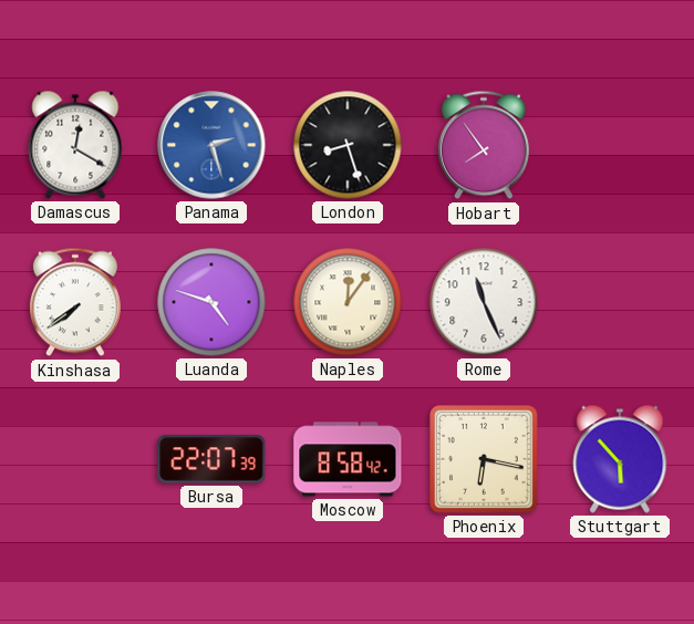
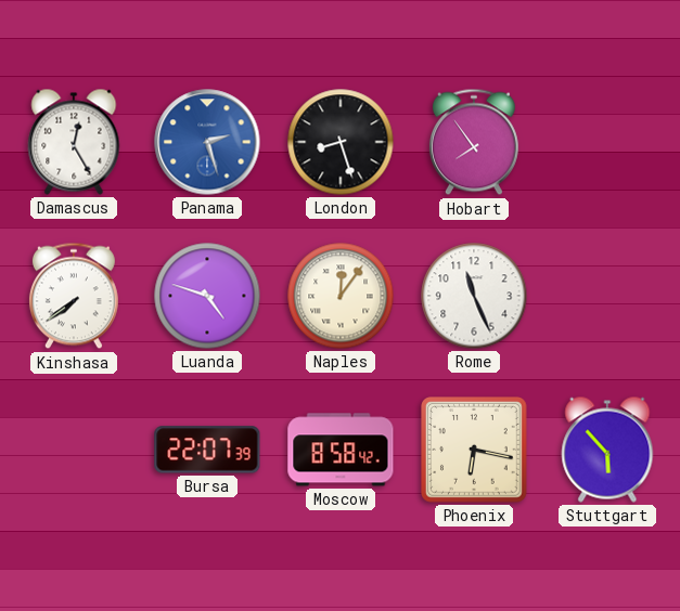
Damascus: 12:20 -> 12:25
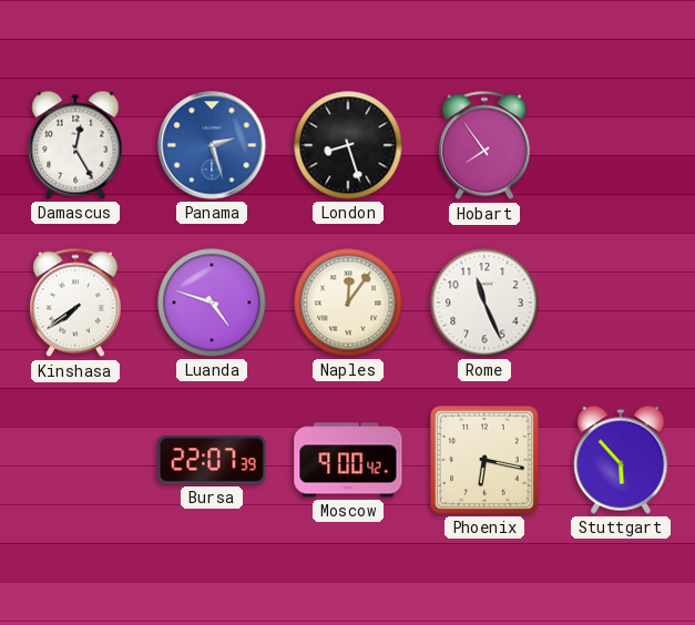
Moscow: 8:58 -> 9:00
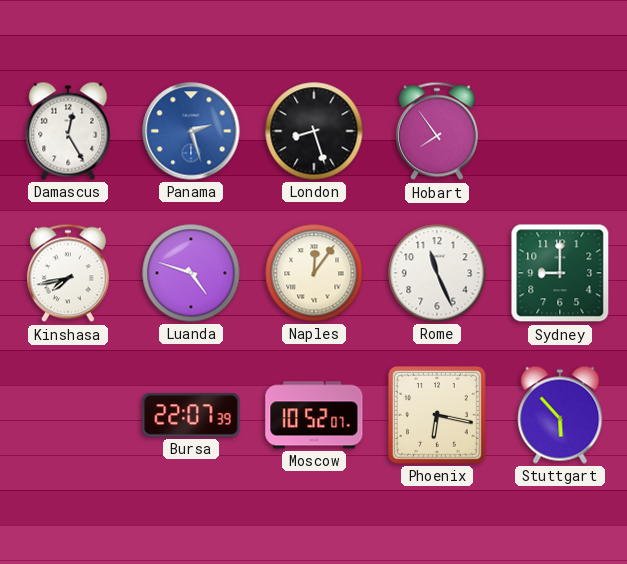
Kinshasa: 7:39 -> 7:43
Sydney: none -> 9:00
Moscow: 9:00 -> 10:52
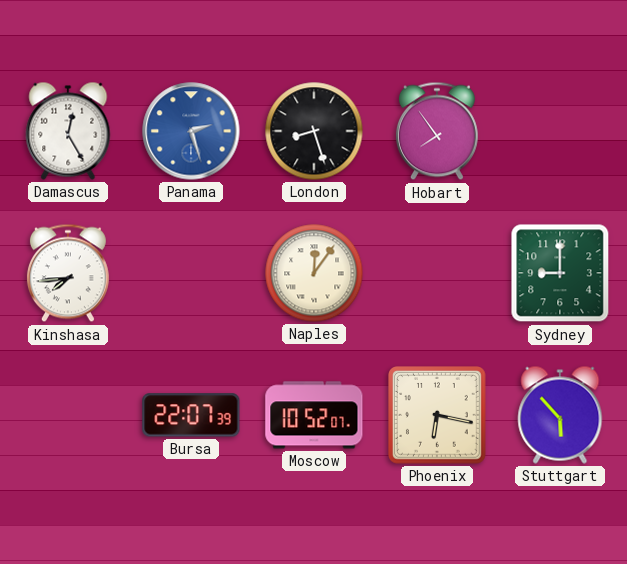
Kinshasa: 7:43 -> 7:44
Luanda: 4:48 -> none
Rome: 11:26 -> none
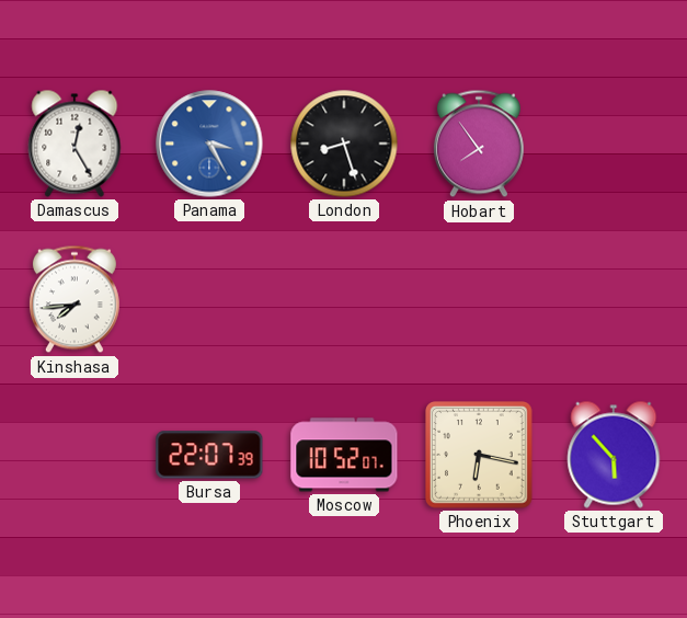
Panama: 2:27 -> 3:25
Naples: 12:06 -> none
Sydney: 9:00 -> none
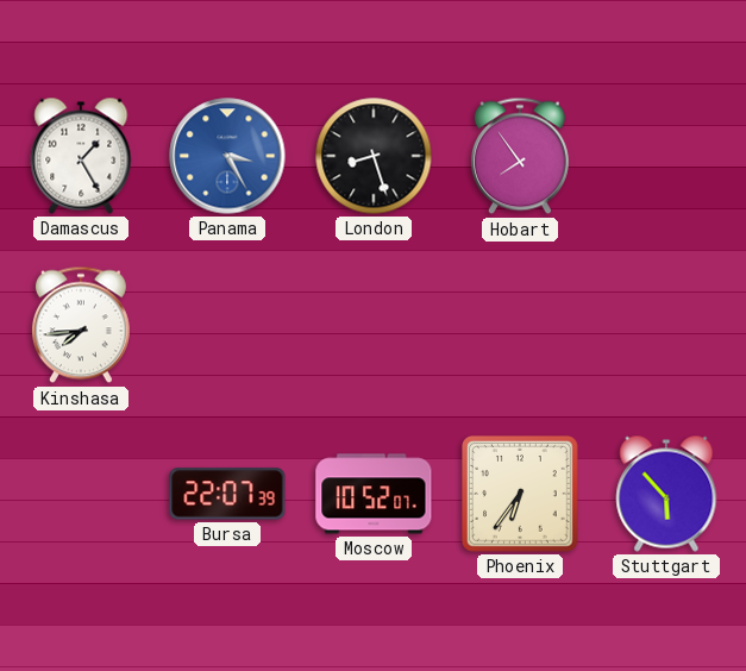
Damascus: 12:25 -> 1:25
Phoenix: 6:17 -> 6:36
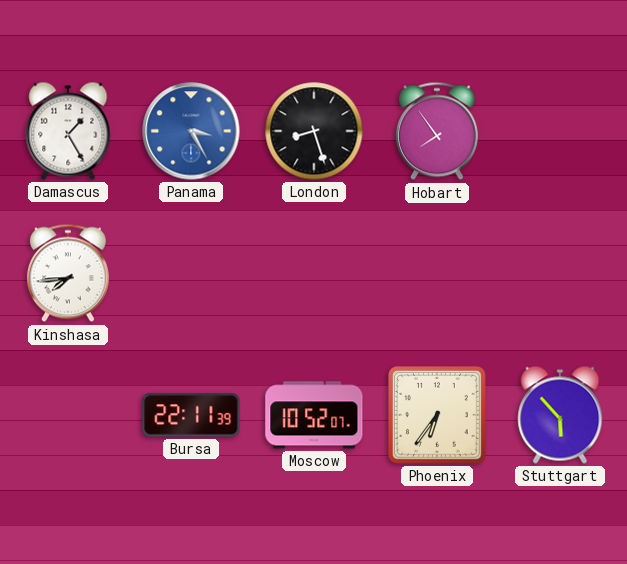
Bursa: 22:07 -> 22:11
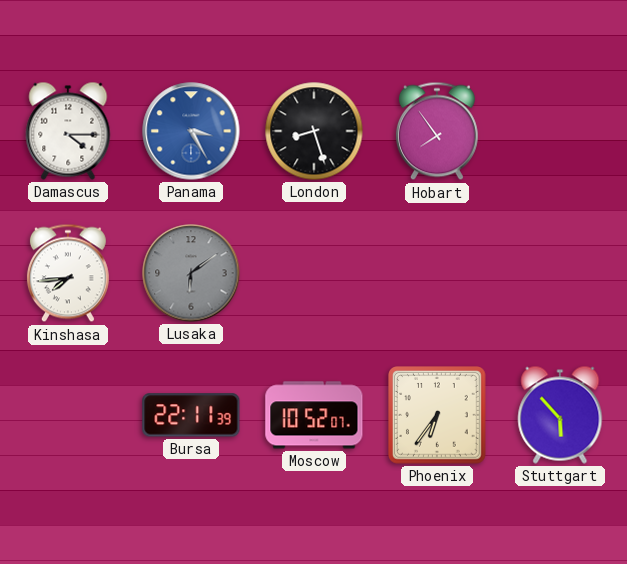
Damascus: 1:25 -> 4:15
Lusaka: none -> 6:09
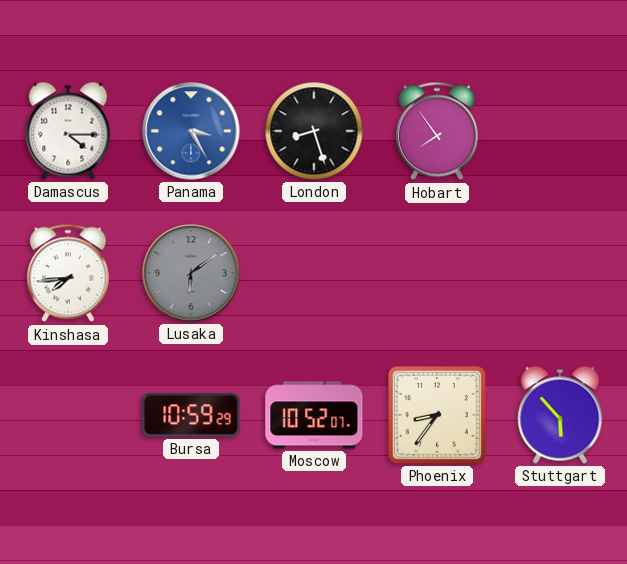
Bursa: 22:11 -> 10:59
Phoenix: 6:36 -> 8:36
